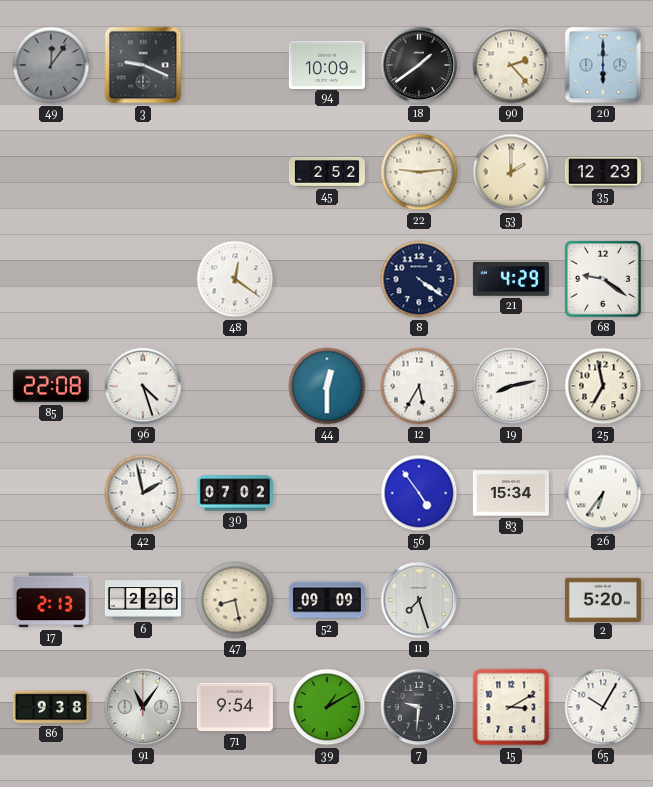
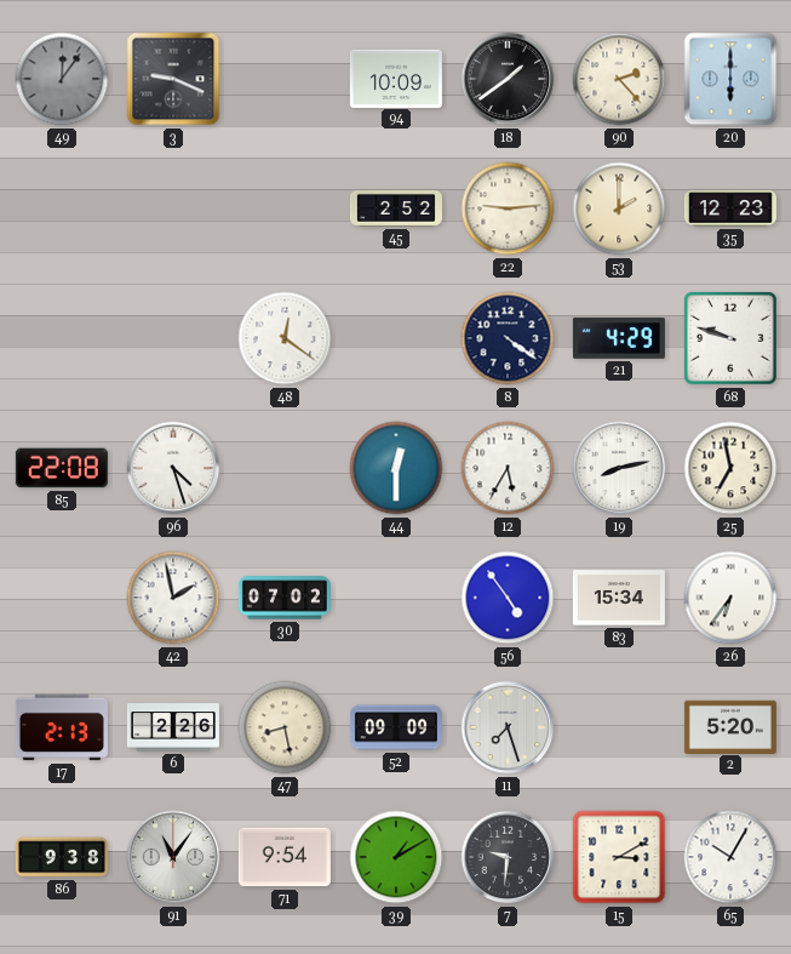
68: 9:21 -> 9:48
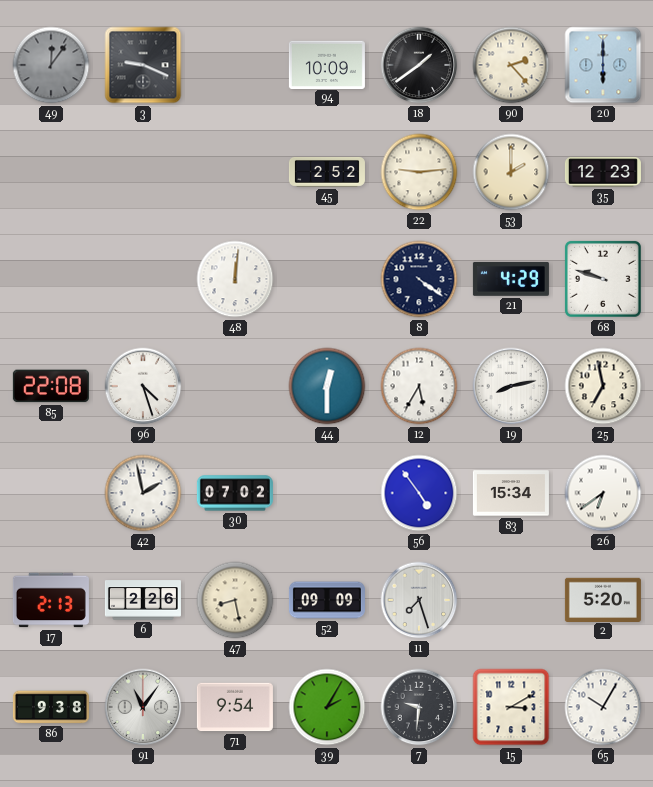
48: 12:21 -> 12:01
26: 6:36 -> 6:39
39: 1:10 -> 2:05
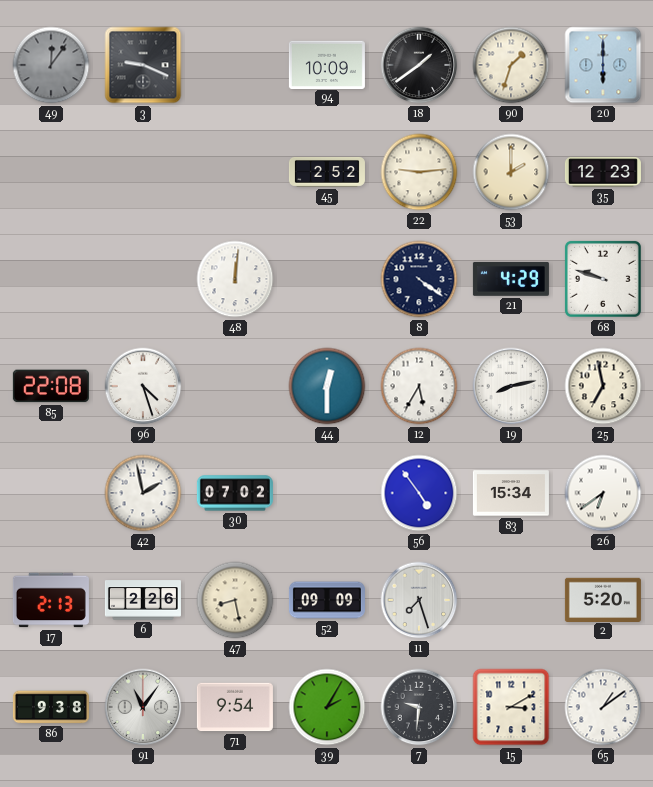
90: 2:23 -> 1:33
65: 10:05 -> 1:09
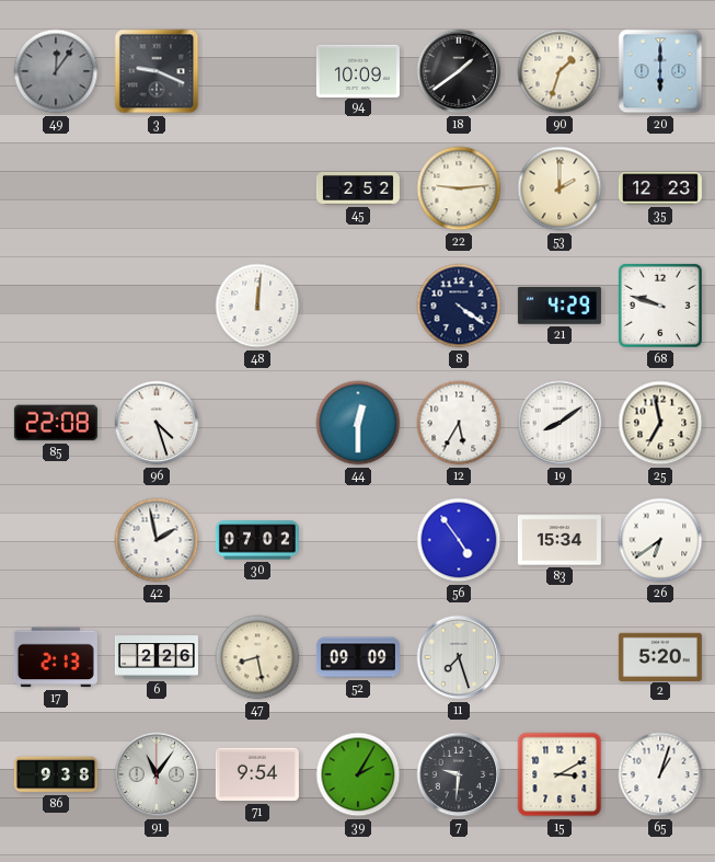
19: 8:13 -> 8:09
65: 1:09 -> 1:03
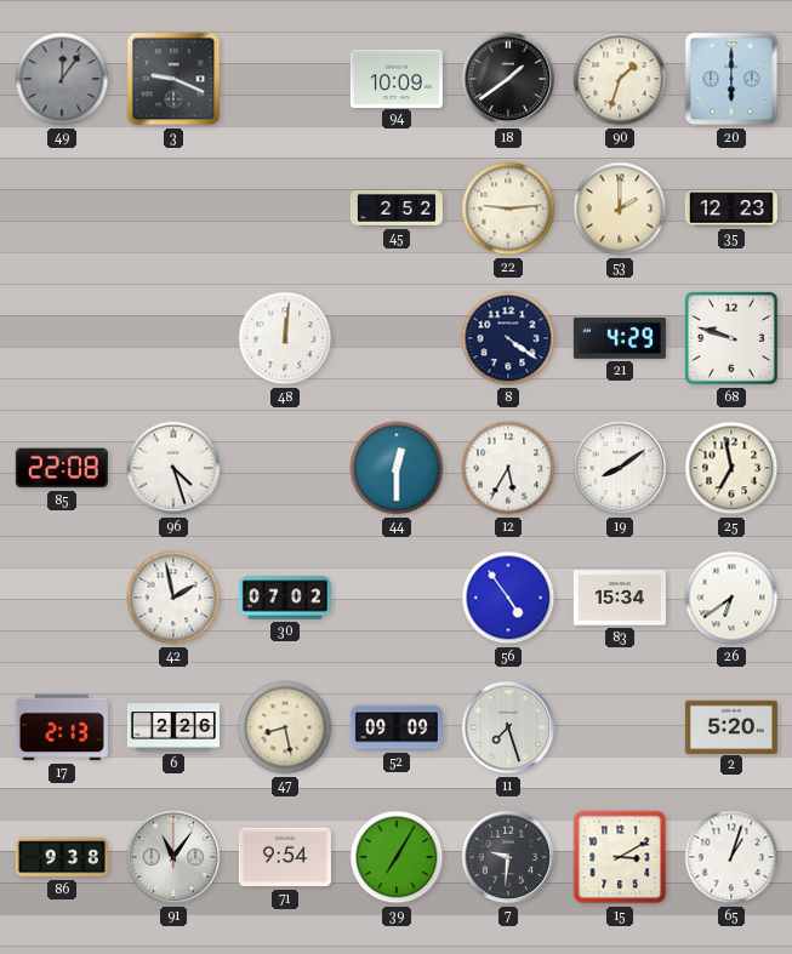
39: 2:05 -> 7:05
